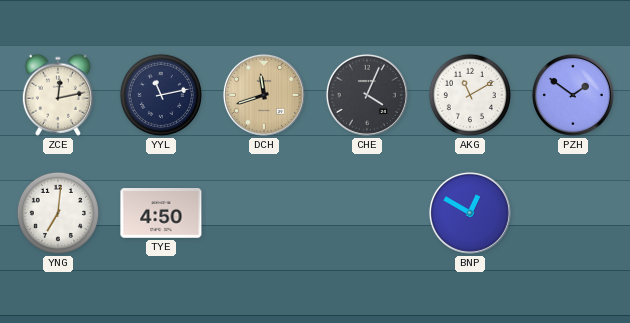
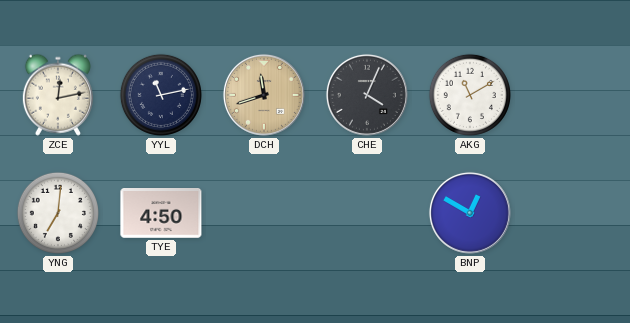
PZH: 1:51 -> none
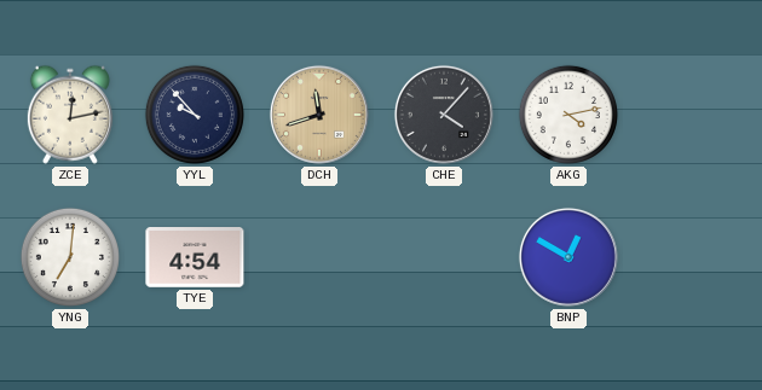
YYL: 11:13 -> 9:53
CHE: 4:04 -> 4:07
AKG: 11:10 -> 4:13
TYE: 4:50 -> 4:54
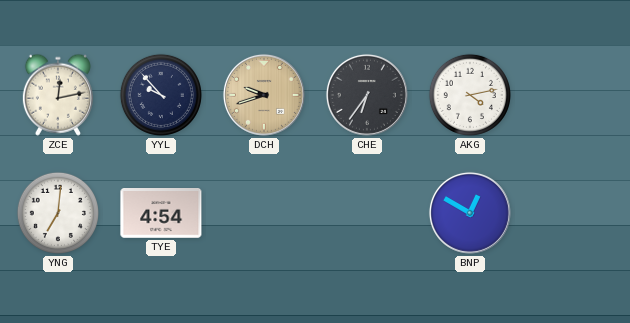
DCH: 11:42 -> 9:42
CHE: 4:07 -> 6:36
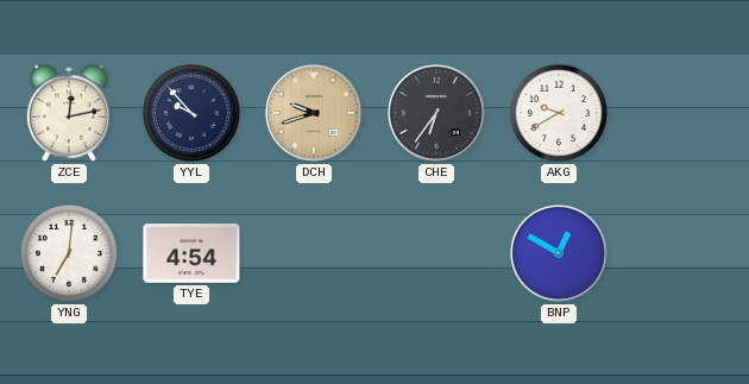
AKG: 4:13 -> 9:40
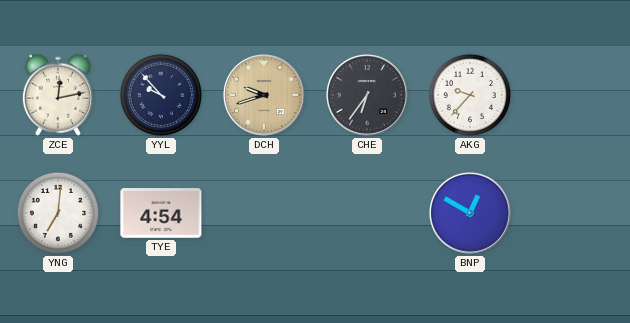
AKG: 9:40 -> 9:37
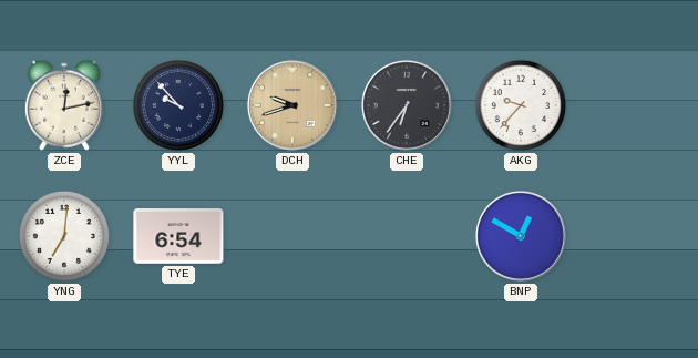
TYE: 4:54 -> 6:54
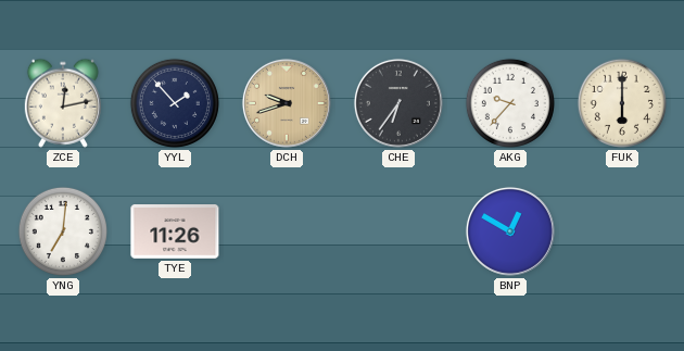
YYL: 9:53 -> 1:53
FUK: none -> 6:00
TYE: 6:54 -> 11:26
